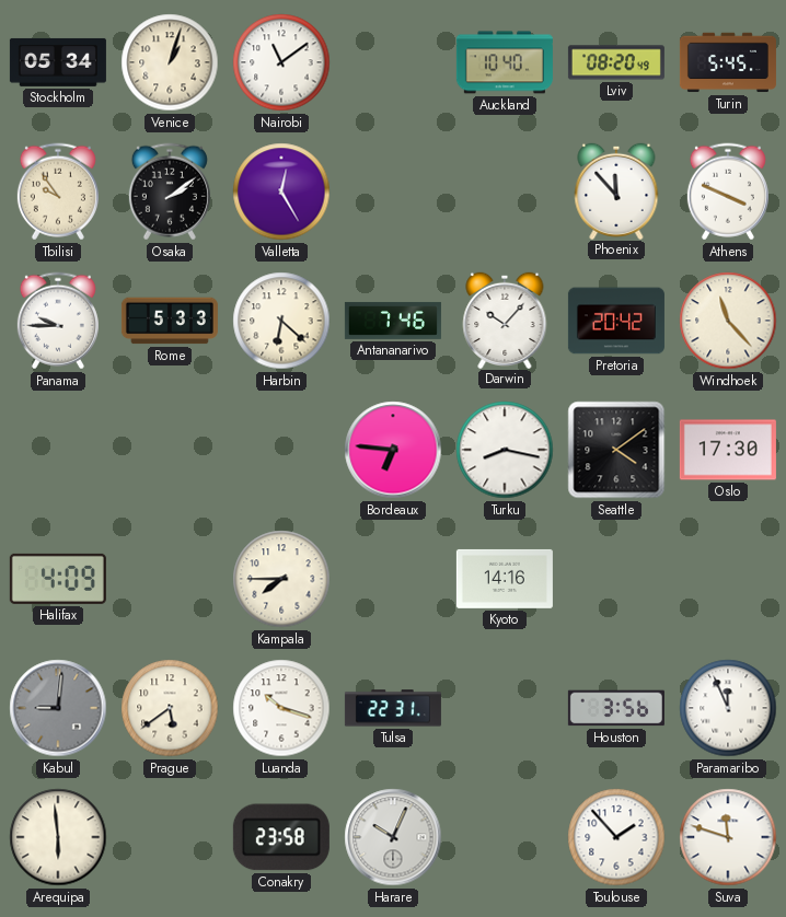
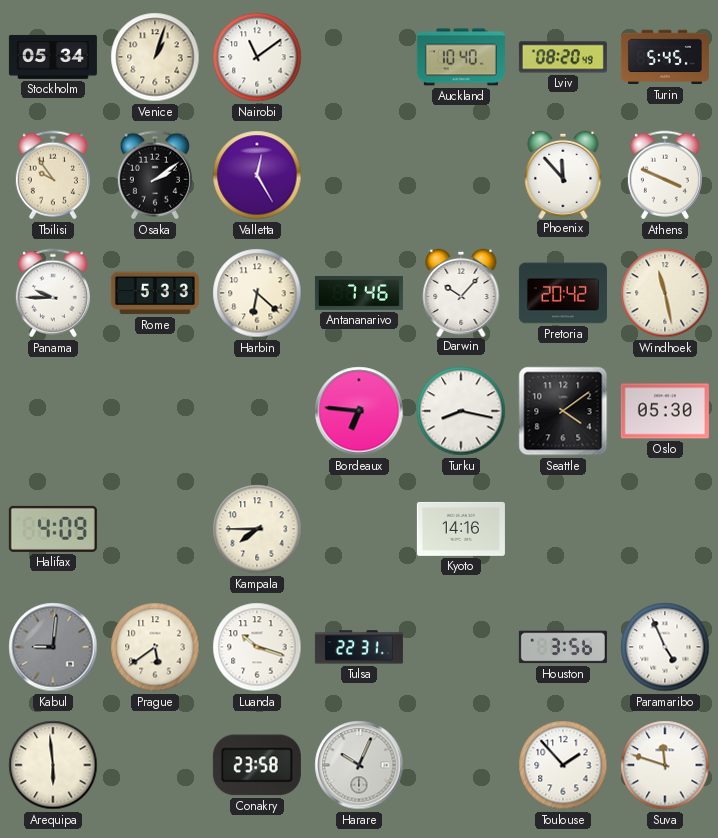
Windhoek: 11:23 -> 11:28
Oslo: 17:30 -> 05:30
Paramaribo: 11:56 -> 4:56
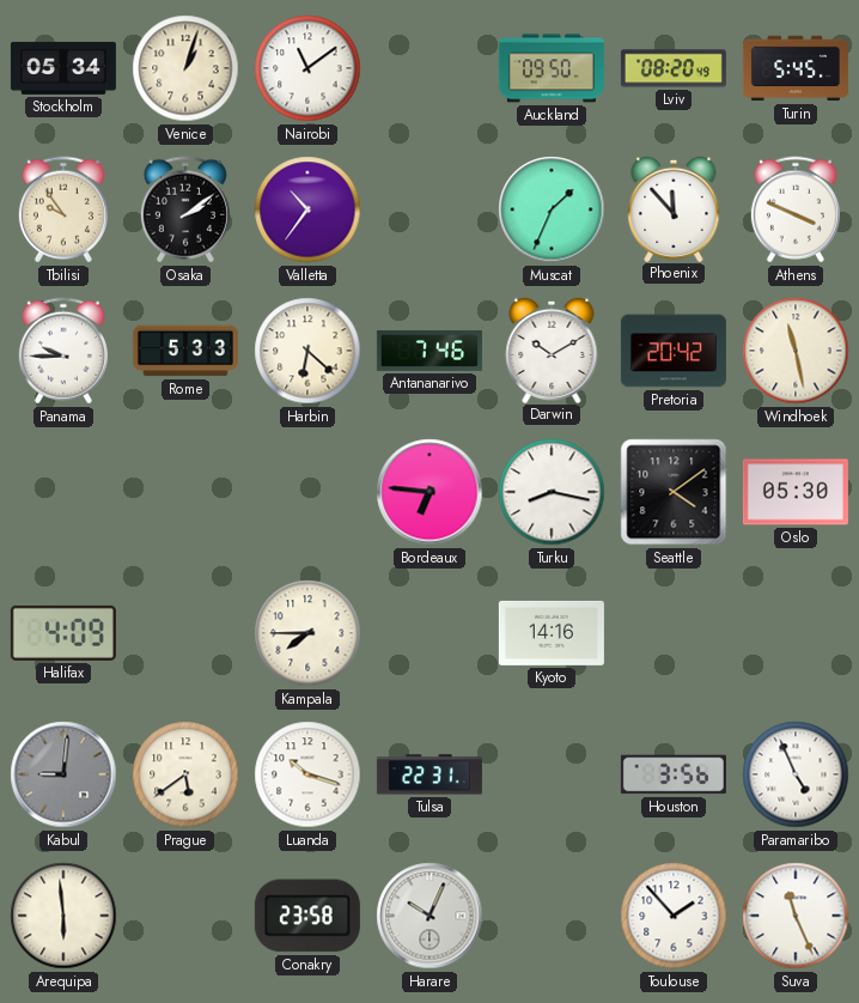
Auckland: 10:40 -> 09:50
Valletta: 12:25 -> 10:36
Muscat: none -> 1:34
Darwin: 10:07 -> 10:10
Suva: 11:48 -> 11:26
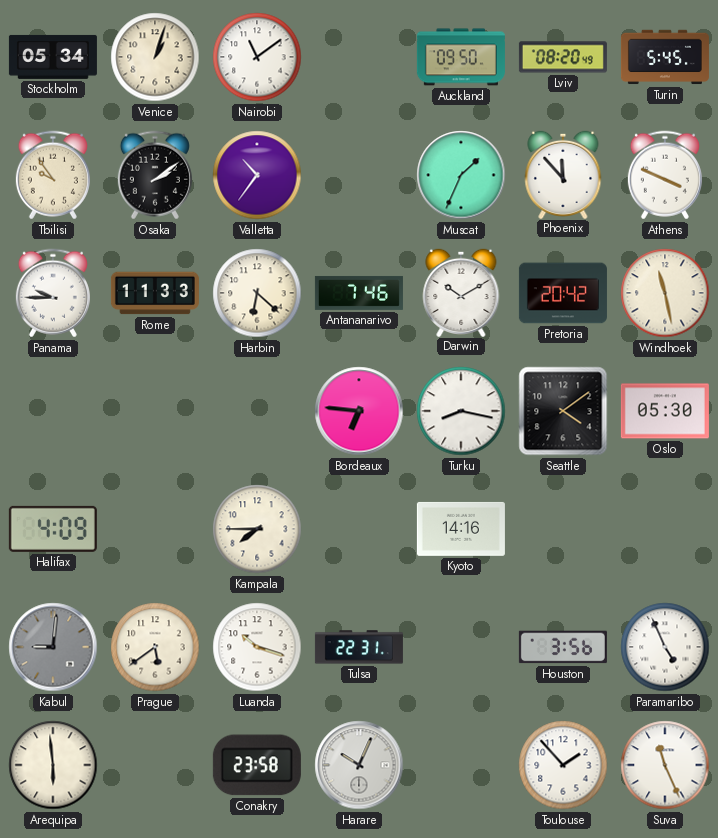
Rome: 5:33 -> 11:33
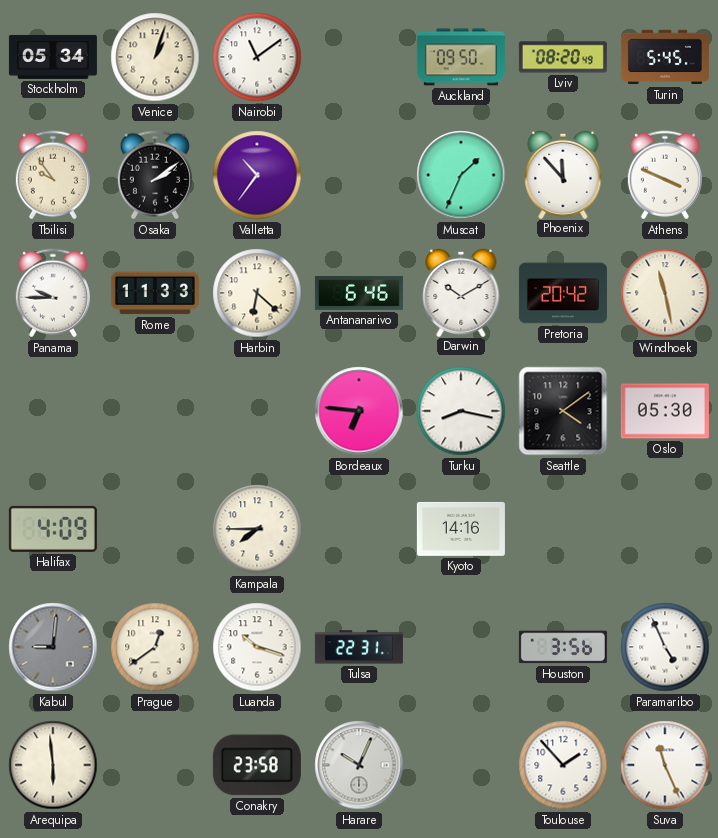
Antananarivo: 7:46 -> 6:46
Prague: 5:39 -> 12:39
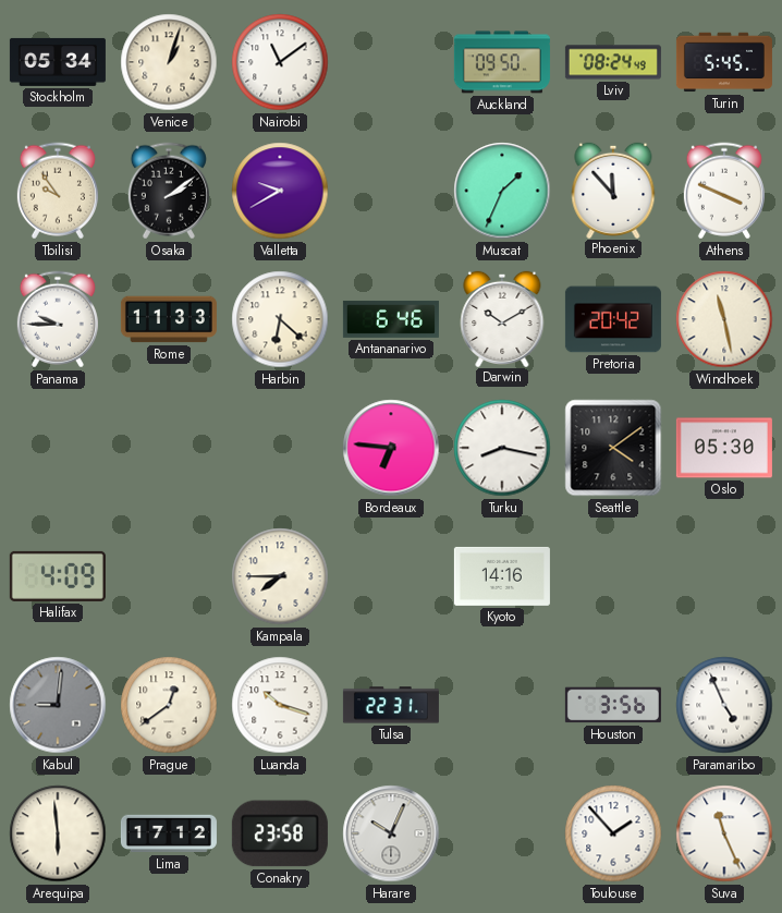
Lviv: 08:20 -> 08:24
Valletta: 10:36 -> 9:40
Lima: none -> 17:12
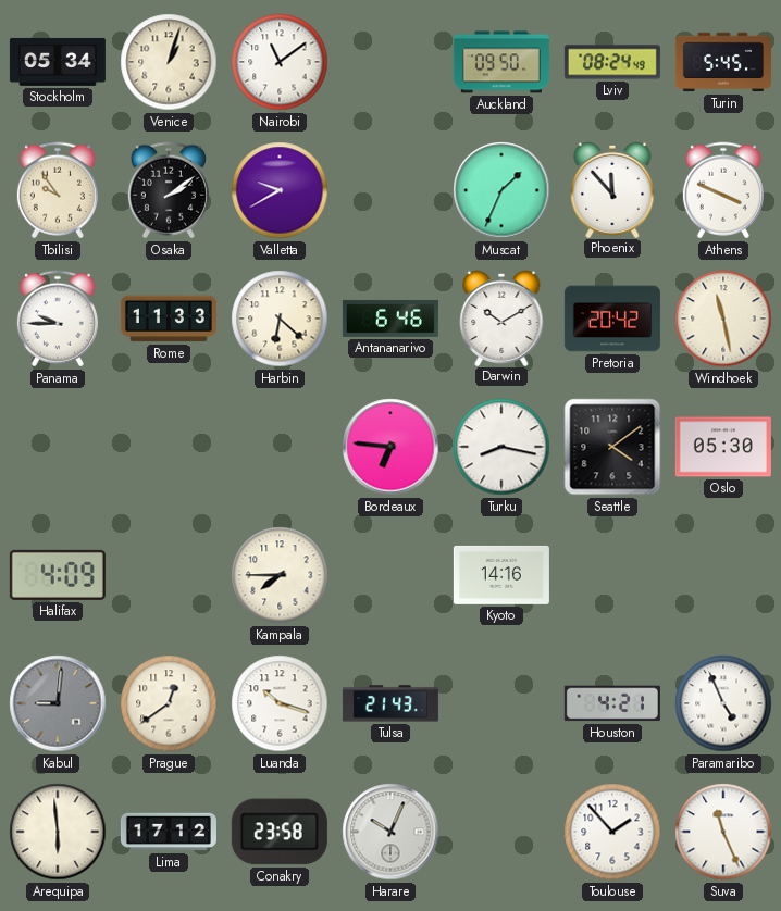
Tulsa: 22:31 -> 21:43
Houston: 3:56 -> 4:21
